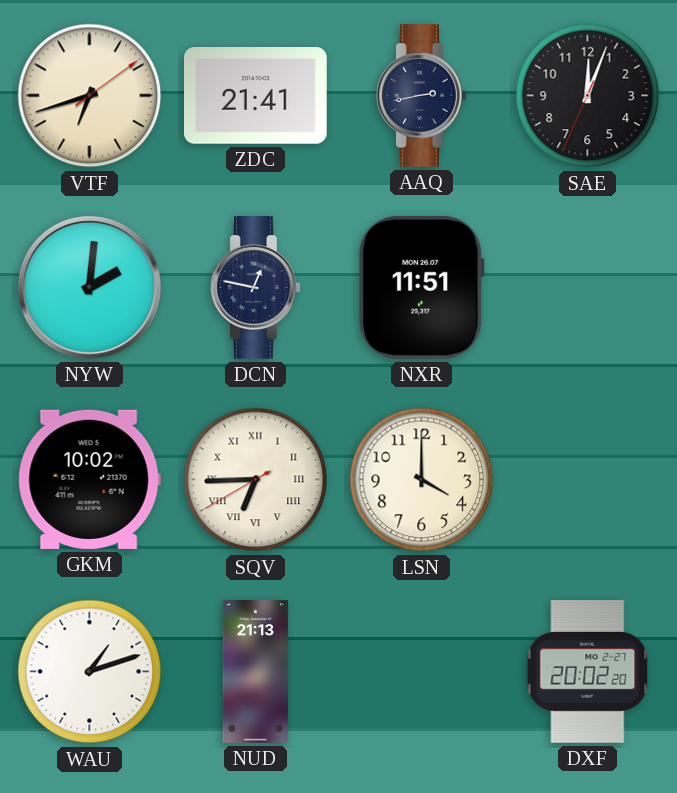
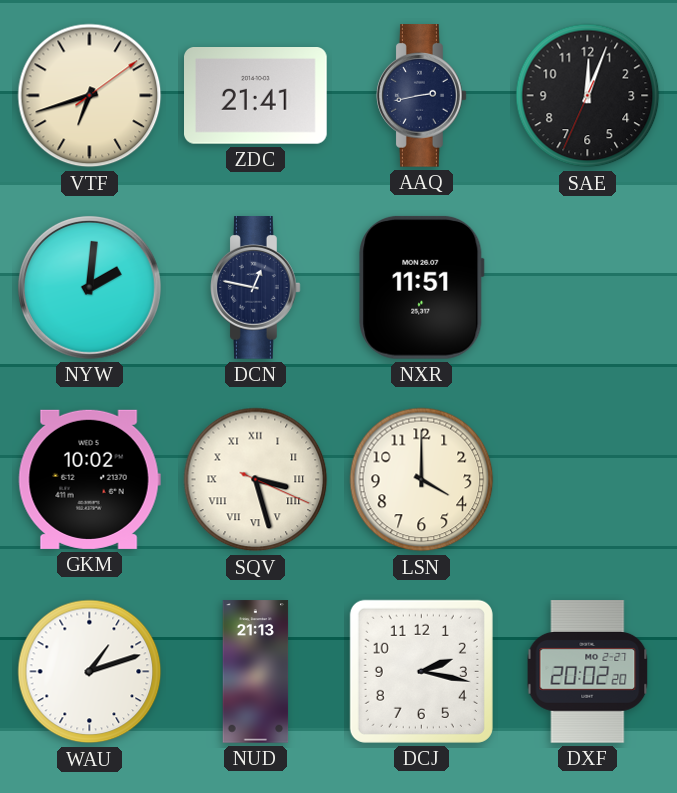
SQV: 6:44 -> 3:27
DCJ: none -> 2:17
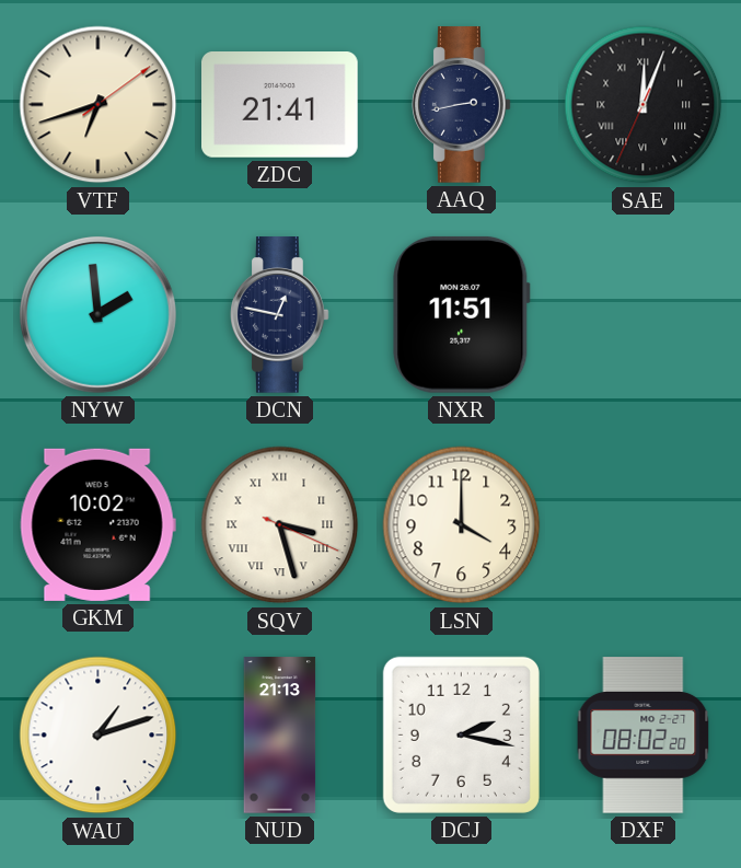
SAE numerals: Arabic -> Roman
NYW: 2:01 -> 1:59
DXF: 20:02 -> 08:02
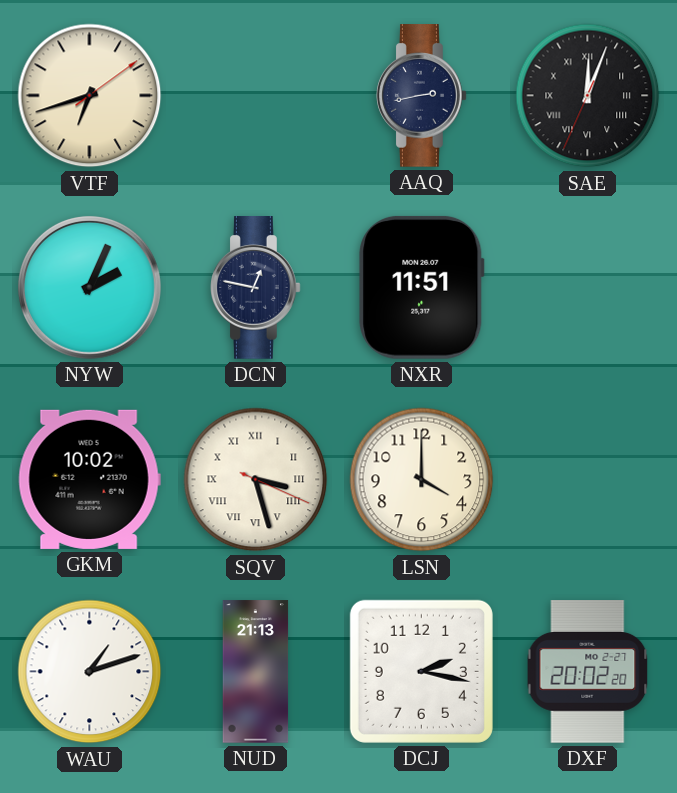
ZDC: 21:41 -> none
NYW: 1:59 -> 2:04
DXF: 08:02 -> 20:02
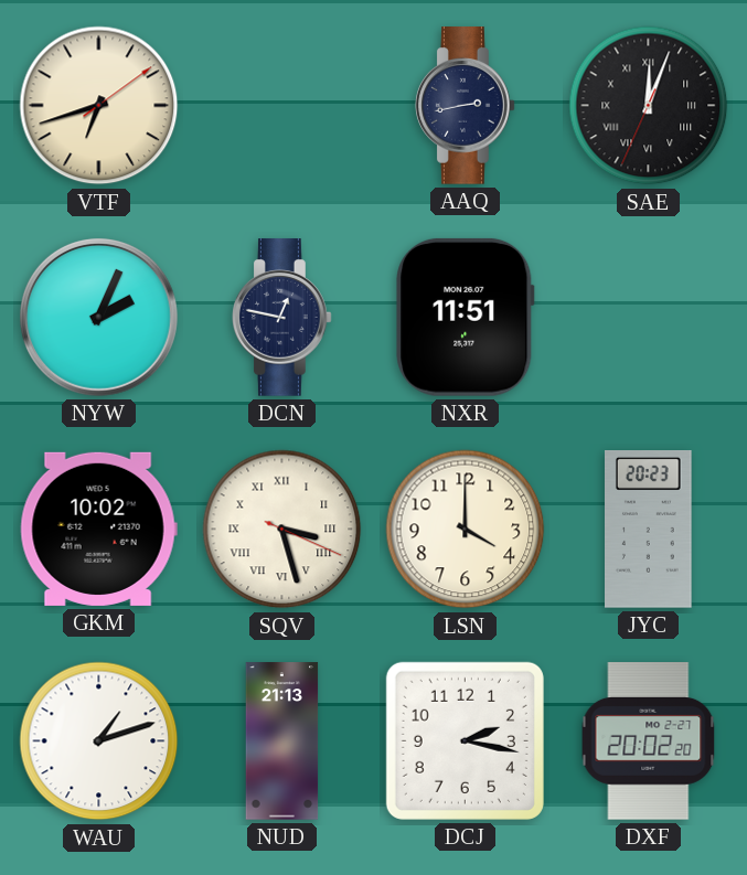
JYC: none -> 20:23
